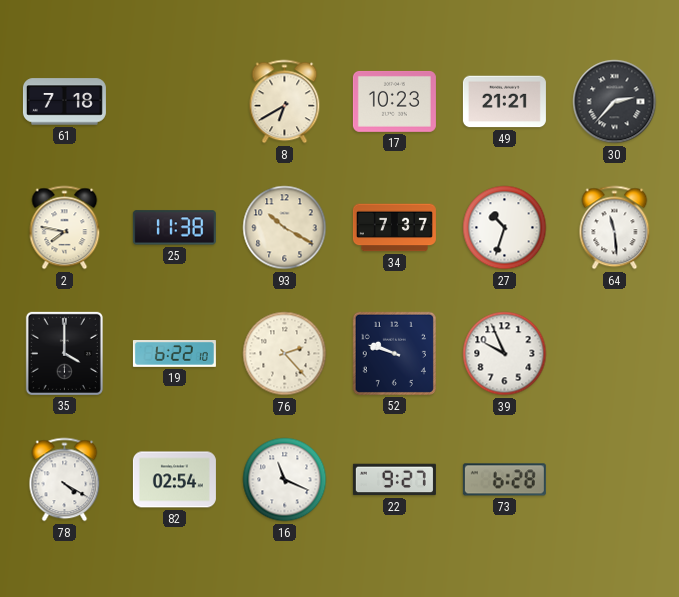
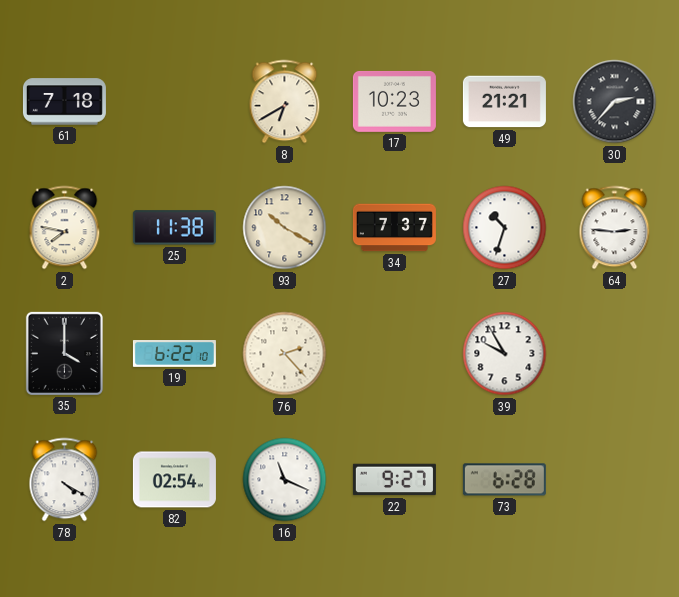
64: 11:29 -> 2:46
52: 9:48 -> none
39: 9:56 -> 9:55
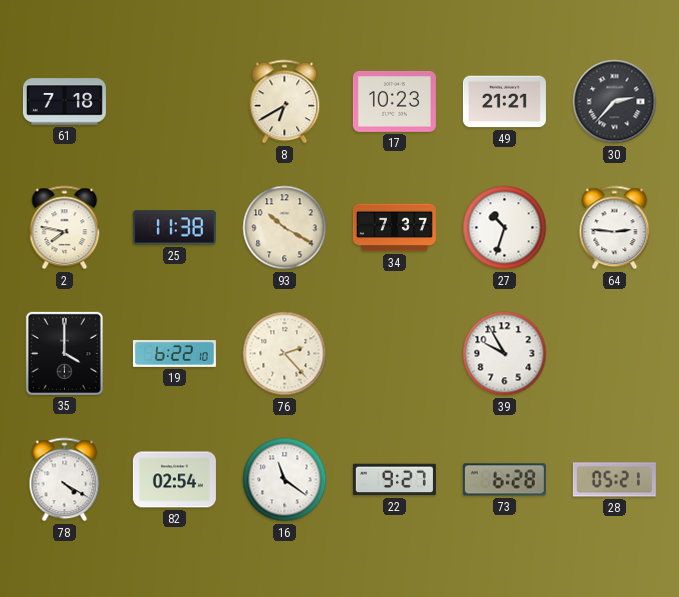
16: 11:19 -> 11:21
28: none -> 05:21
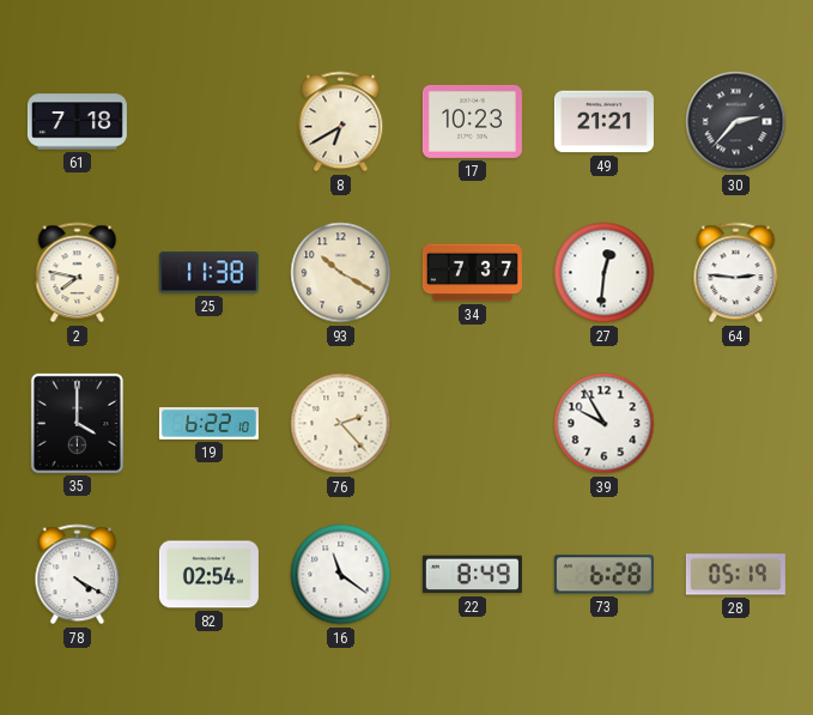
27: 10:33 -> 12:31
22: 9:27 -> 8:49
28: 05:21 -> 05:19
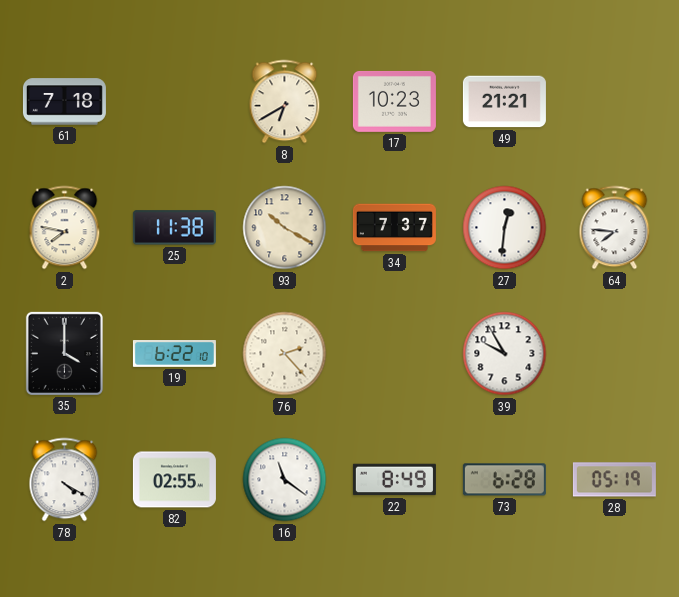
30: 2:37 -> none
64: 2:46 -> 7:46
82: 02:54 -> 02:55
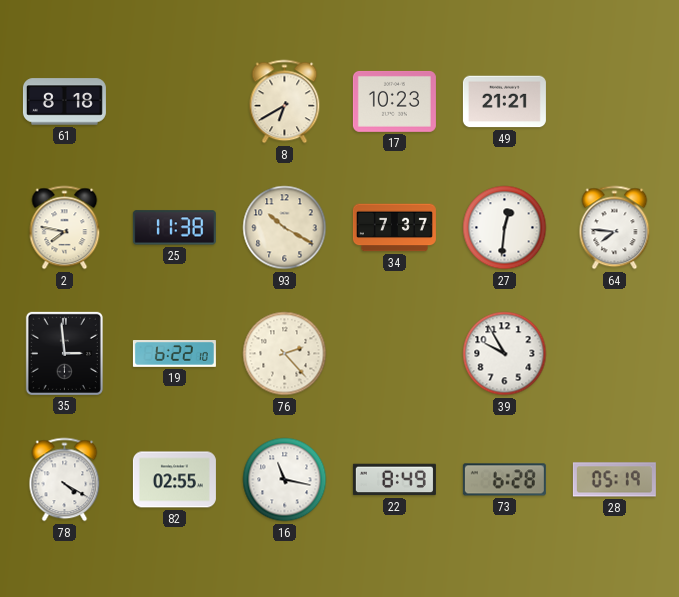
61: 7:18 -> 8:18
35: 4:00 -> 2:59
16: 11:21 -> 11:17
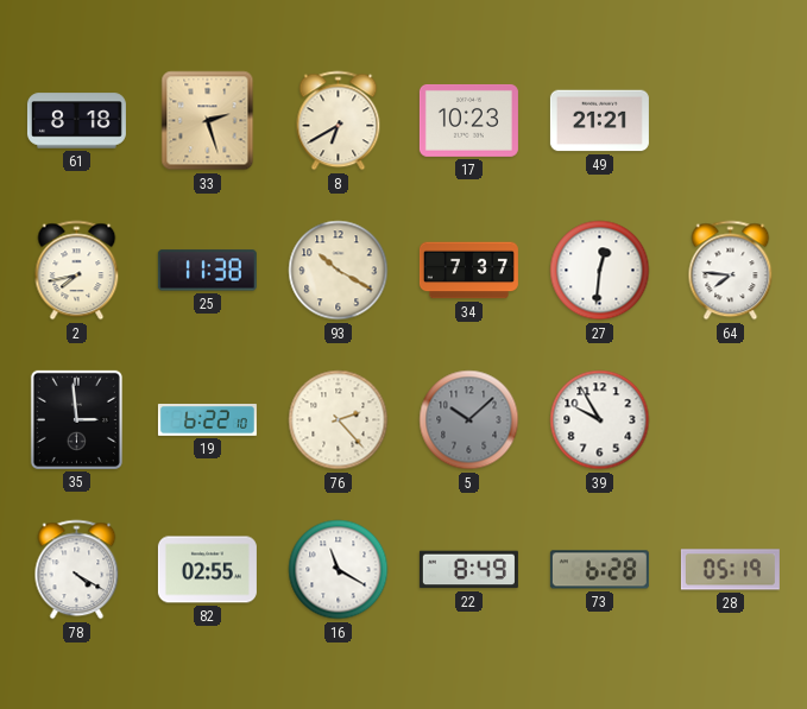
33: none -> 2:27
2: 7:47 -> 7:43
5: none -> 10:08
16: 11:17 -> 11:20
